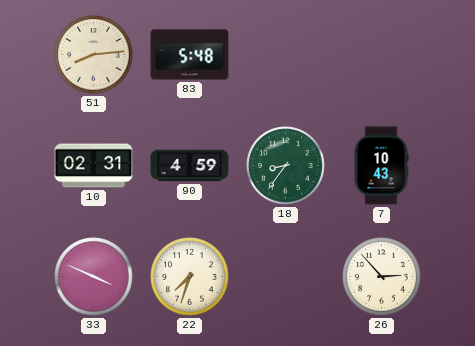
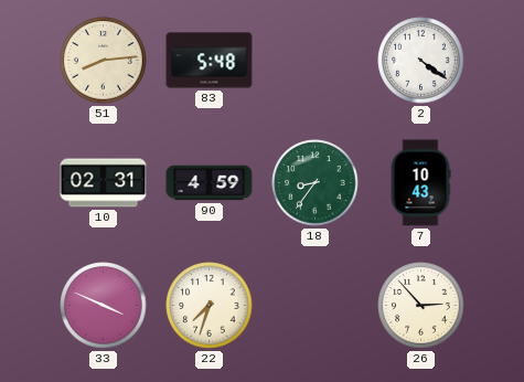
2: none -> 4:21
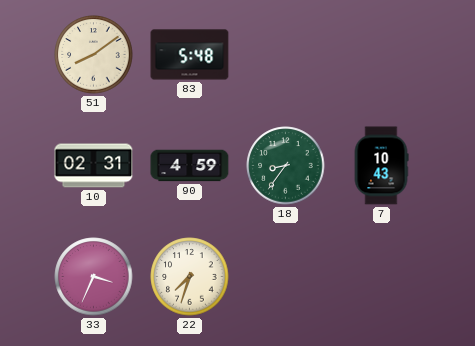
51: 8:14 -> 8:09
2: 4:21 -> none
33: 3:49 -> 3:34
26: 2:53 -> none
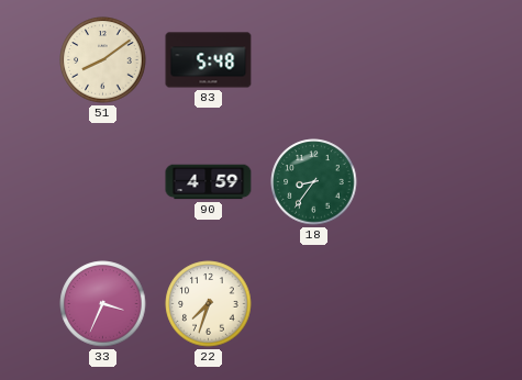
10: 02:31 -> none
7: 10:43 -> none
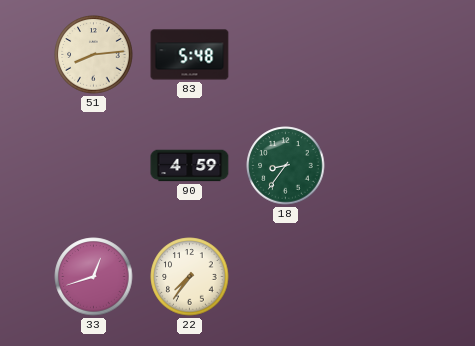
51: 8:09 -> 8:14
33: 3:34 -> 12:42
22: 7:33 -> 7:36
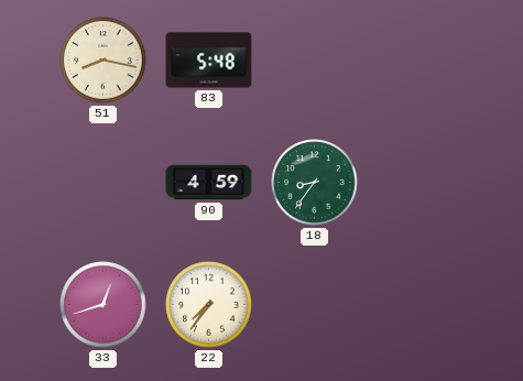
51: 8:14 -> 8:17
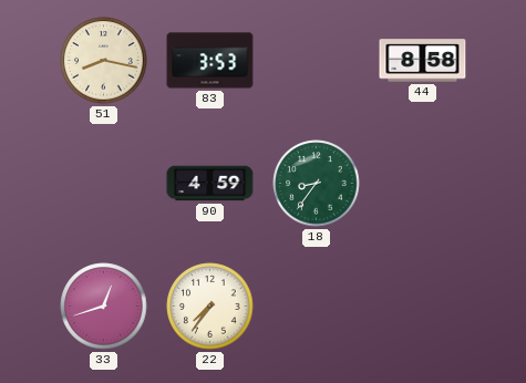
83: 5:48 -> 3:53
44: none -> 8:58
